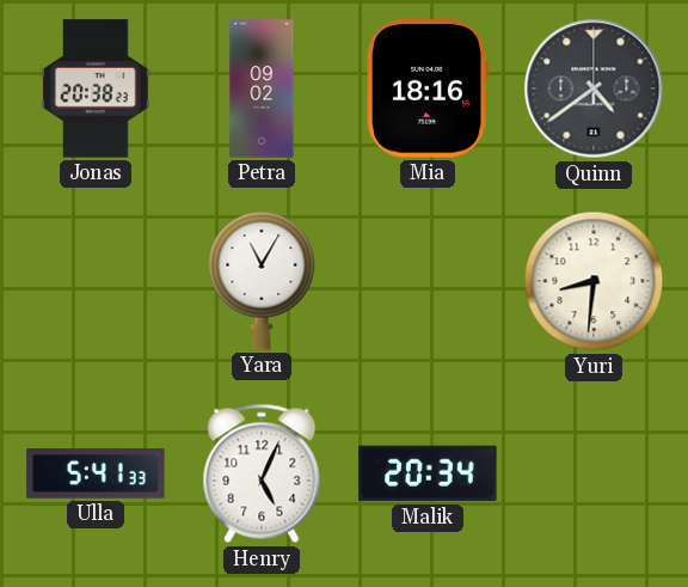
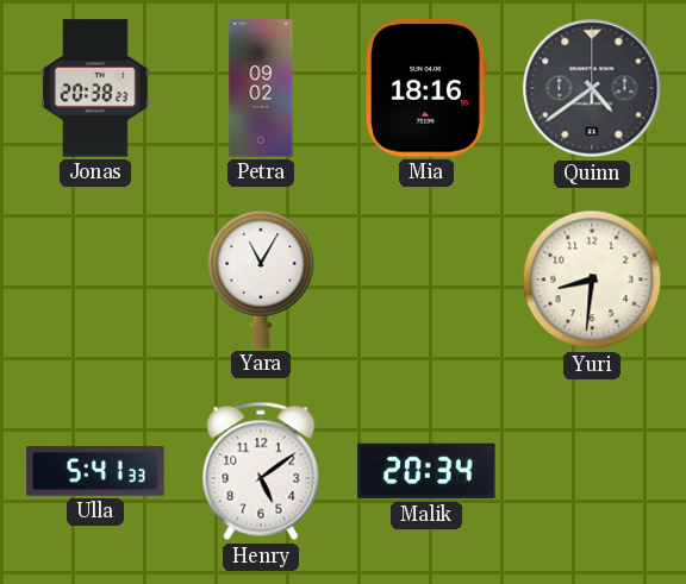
Henry: 5:04 -> 5:09
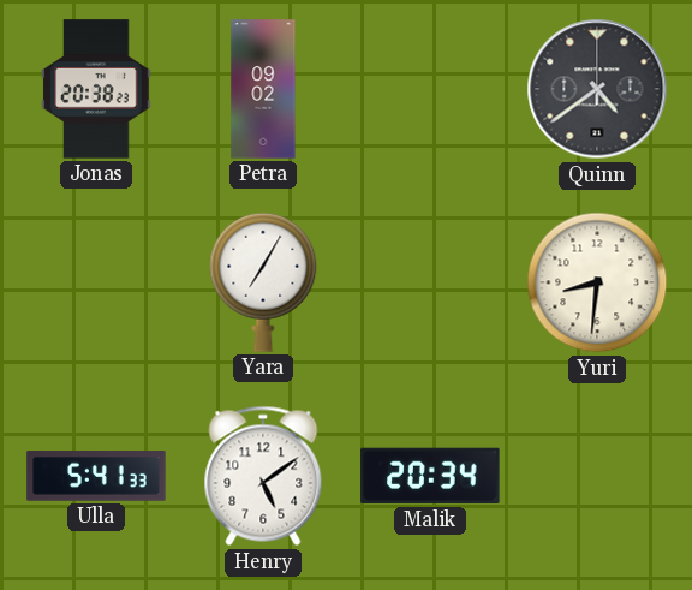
Mia: 18:16 -> none
Yara: 11:05 -> 7:05
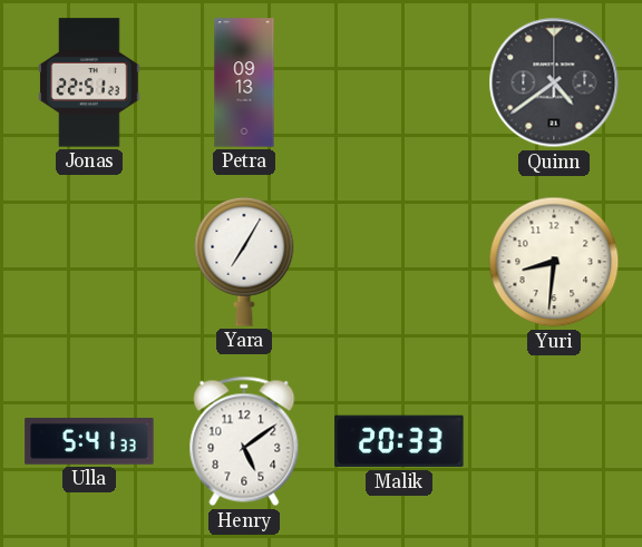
Jonas: 20:38 -> 22:51
Petra: 09:02 -> 09:13
Malik: 20:34 -> 20:33
